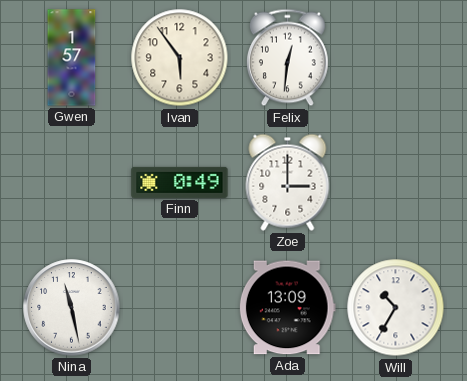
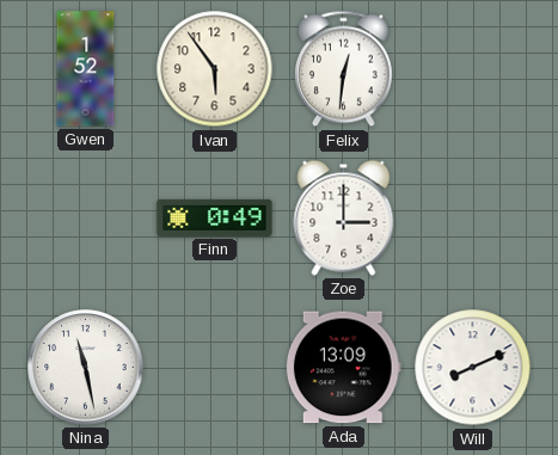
Gwen: 1:57 -> 1:52
Will: 10:35 -> 8:11
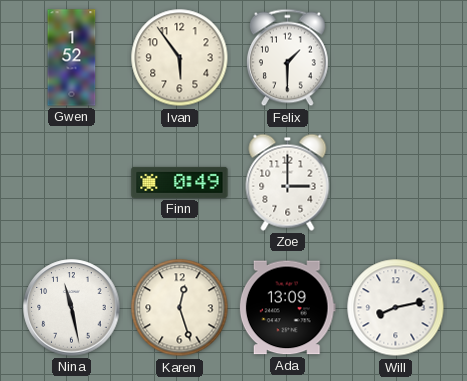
Felix: 12:31 -> 1:30
Karen: none -> 12:27
Will: 8:11 -> 8:13
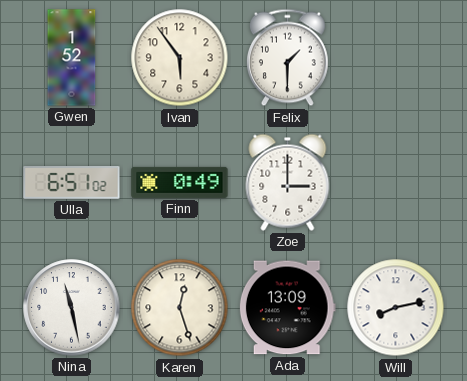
Ulla: none -> 6:51
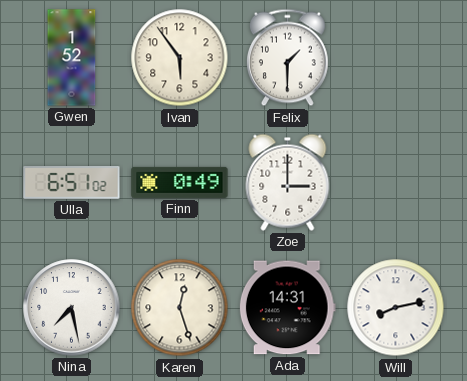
Nina: 11:28 -> 7:28
Ada: 13:09 -> 14:31
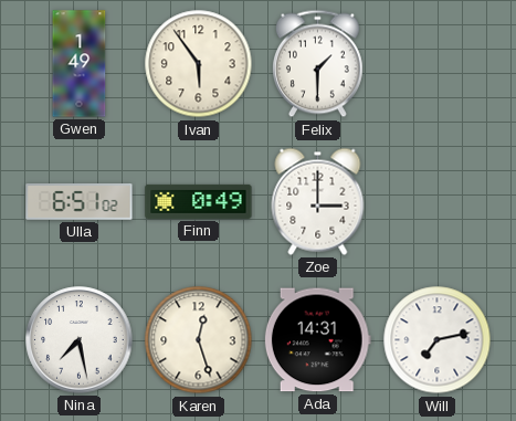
Gwen: 1:52 -> 1:49
Will: 8:13 -> 7:13
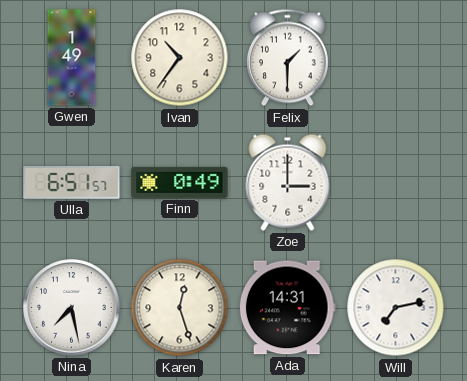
Ivan: 5:54 -> 10:36
Ulla: 6:51:02 -> 6:51:57
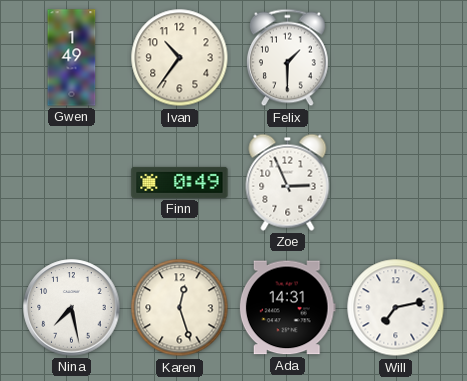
Ulla: 6:51 -> none
Zoe: 3:00 -> 2:56
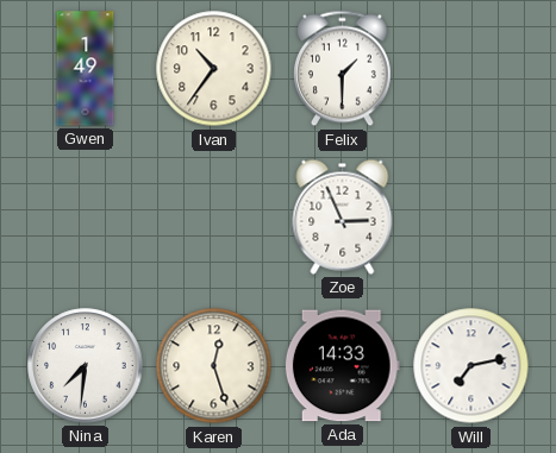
Finn: 0:49 -> none
Nina: 7:28 -> 7:31
Ada: 14:31 -> 14:33
